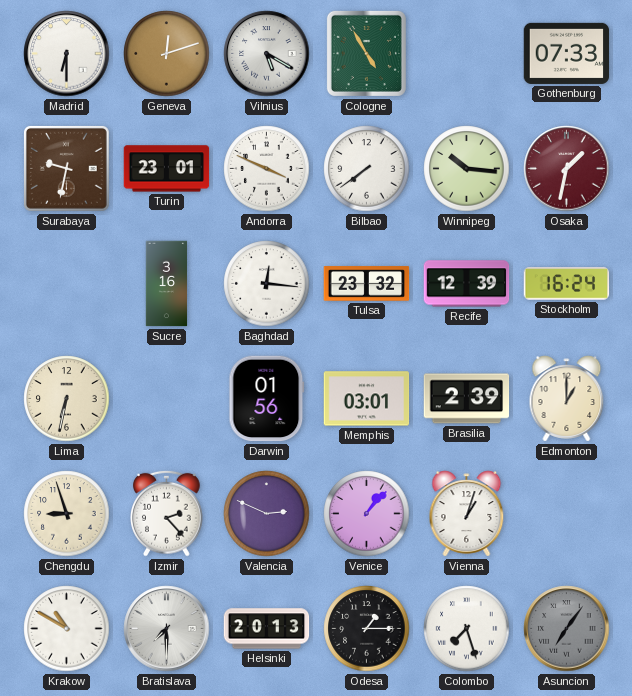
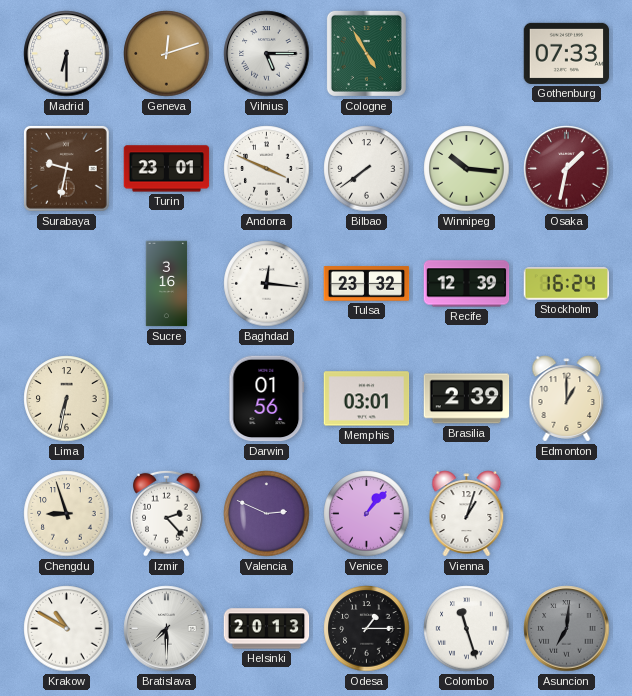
Vilnius: 5:20 -> 5:15
Colombo: 7:27 -> 11:27
Asuncion: 7:06 -> 7:01
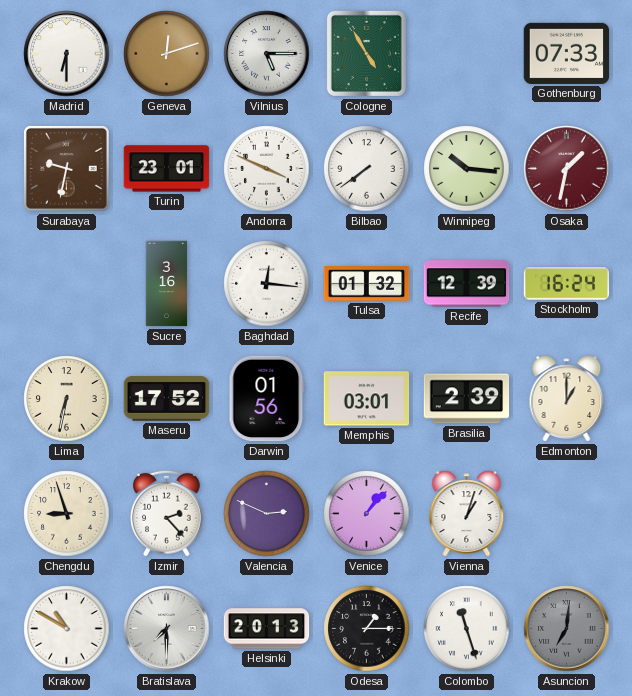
Tulsa: 23:32 -> 01:32
Maseru: none -> 17:52
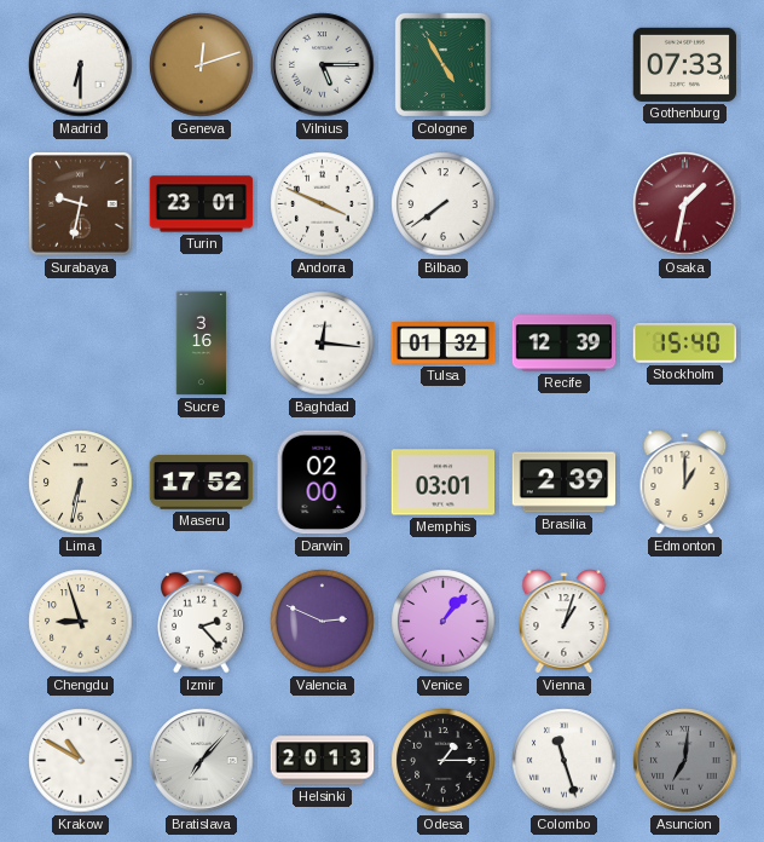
Winnipeg: 10:16 -> none
Stockholm: 16:24 -> 15:40
Darwin: 01:56 -> 02:00
Bratislava: 7:30 -> 7:07
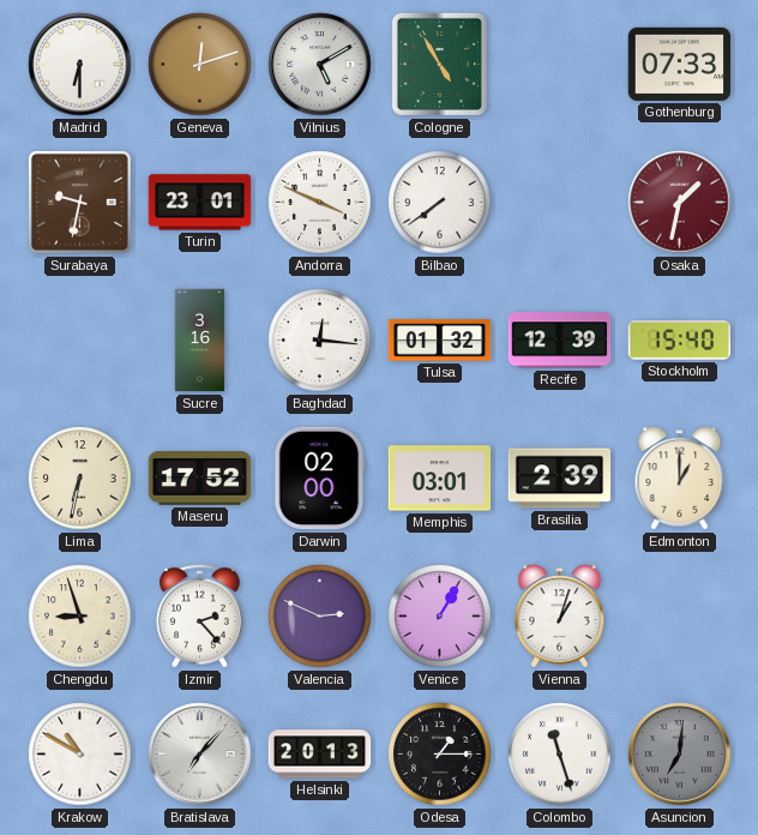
Vilnius: 5:15 -> 5:10
Venice: 1:07 -> 1:05
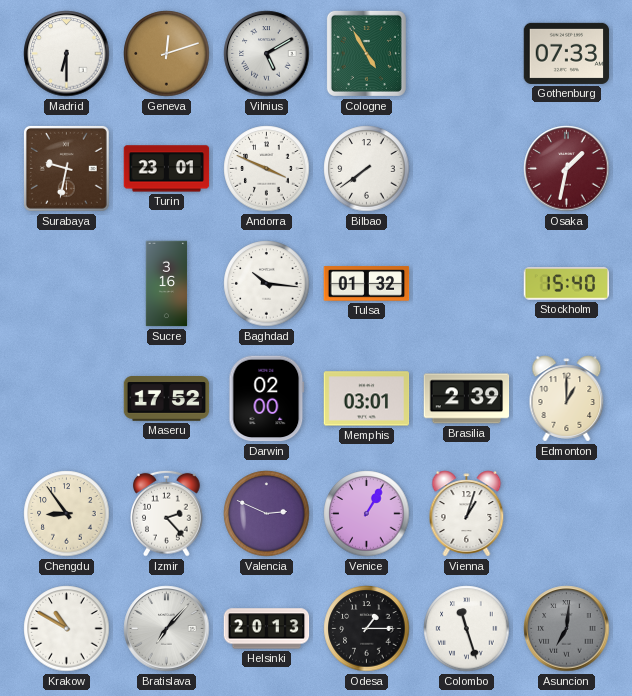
Baghdad: 12:16 -> 10:16
Recife: 12:39 -> none
Lima: 6:32 -> none
Chengdu: 8:57 -> 8:54
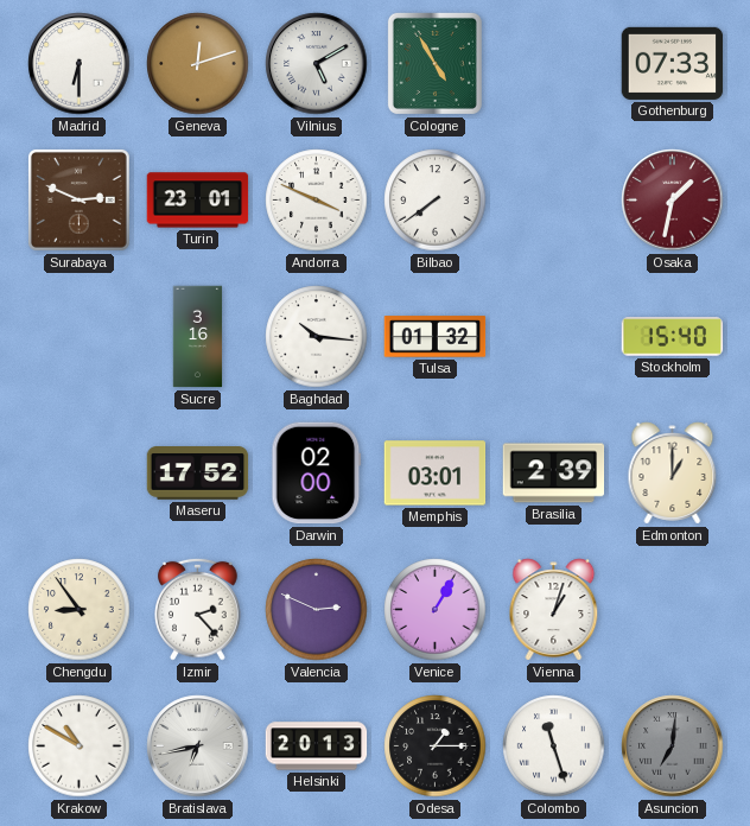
Surabaya: 9:32 -> 2:49
Bratislava: 7:07 -> 6:43
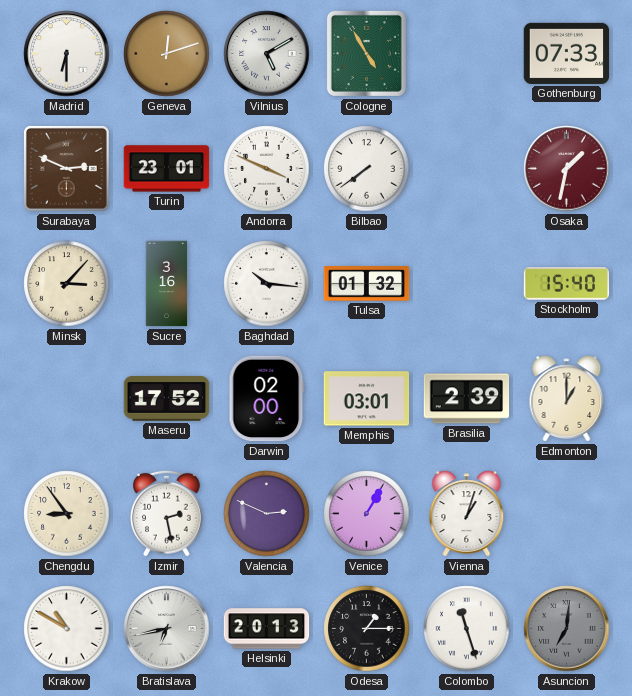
Minsk: none -> 3:07
Izmir: 2:23 -> 2:28
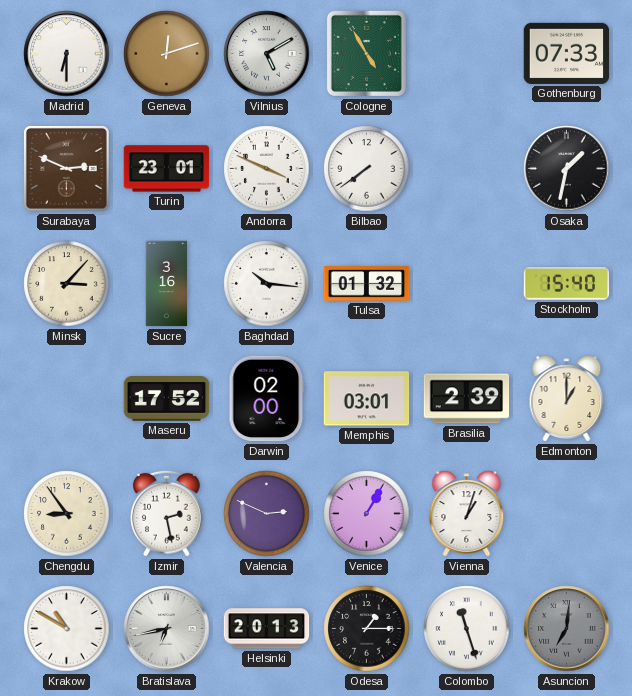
Osaka dial: burgundy -> black
